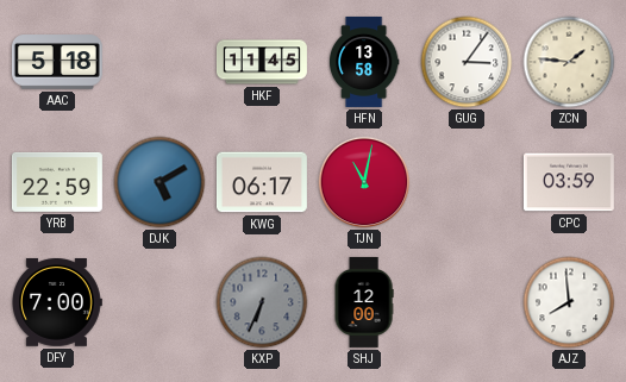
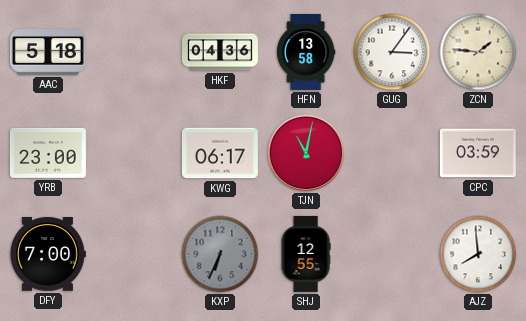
HKF: 11:45 -> 04:36
YRB: 22:59 -> 23:00
DJK: 5:10 -> none
SHJ: 12:00 -> 12:55
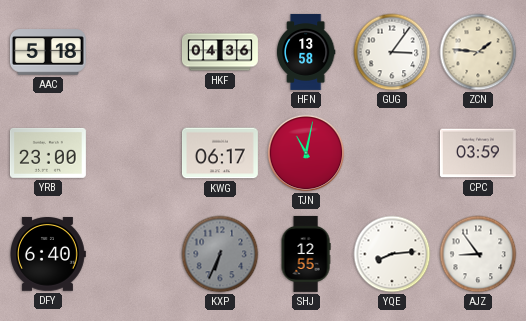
DFY: 7:00 -> 6:40
YQE: none -> 8:14
AJZ: 7:59 -> 8:54
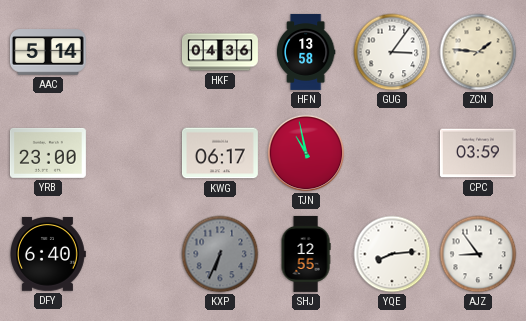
AAC: 5:18 -> 5:14
TJN: 11:02 -> 10:58
